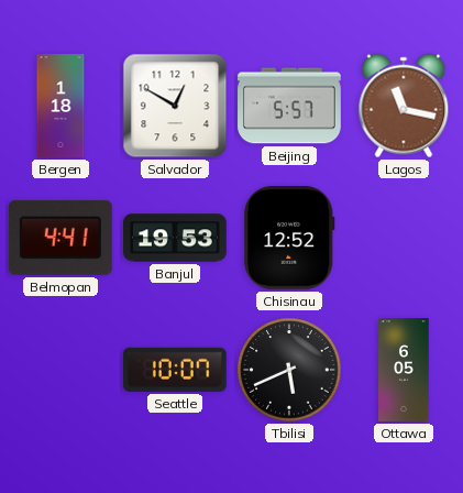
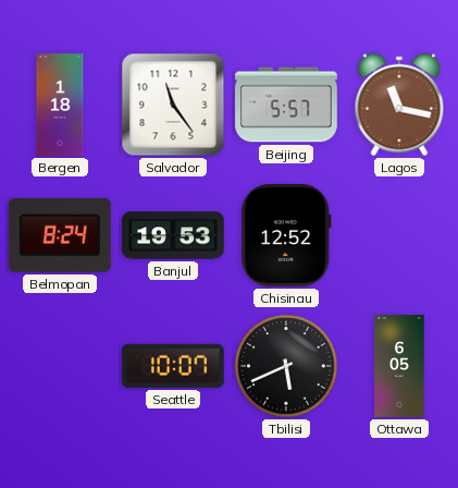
Salvador: 12:50 -> 11:24
Belmopan: 4:41 -> 8:24
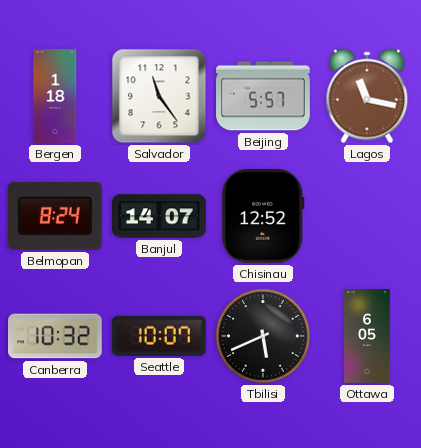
Banjul: 19:53 -> 14:07
Canberra: none -> 10:32
